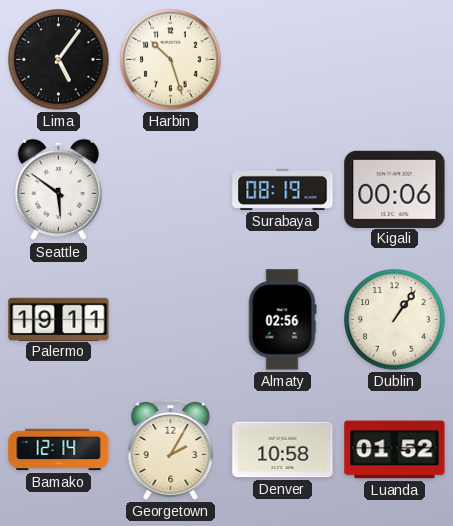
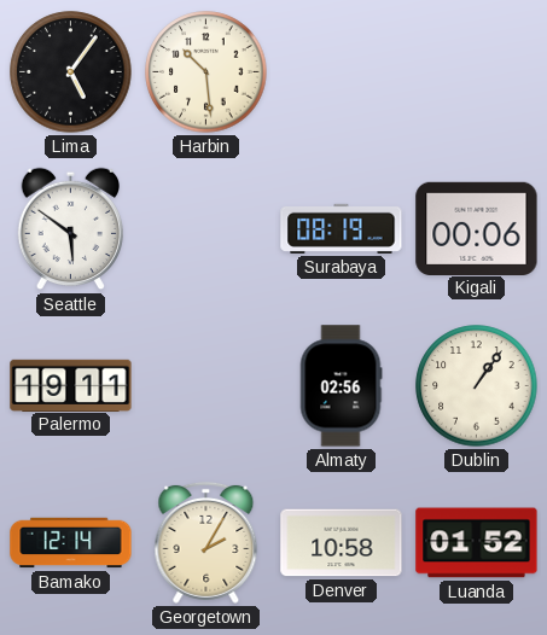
Harbin: 10:27 -> 10:29
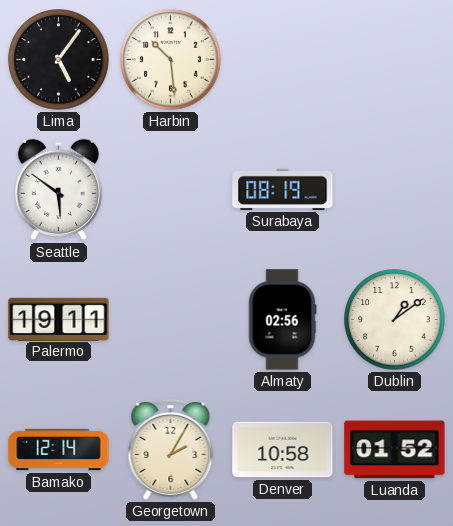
Kigali: 00:06 -> none
Dublin: 1:06 -> 1:09
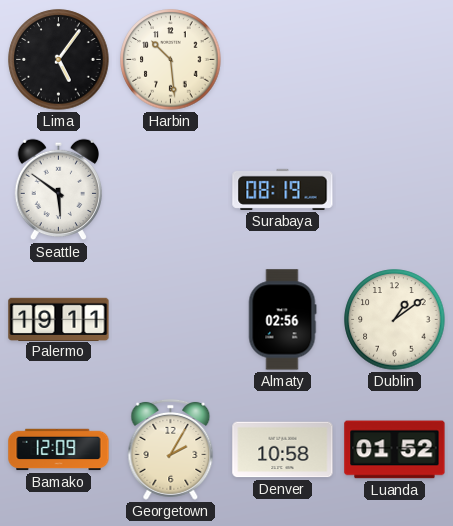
Bamako: 12:14 -> 12:09
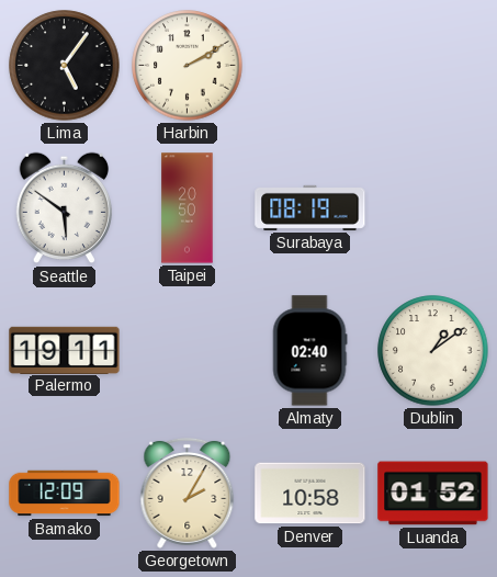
Harbin: 10:29 -> 2:10
Taipei: none -> 20:50
Almaty: 02:56 -> 02:40
